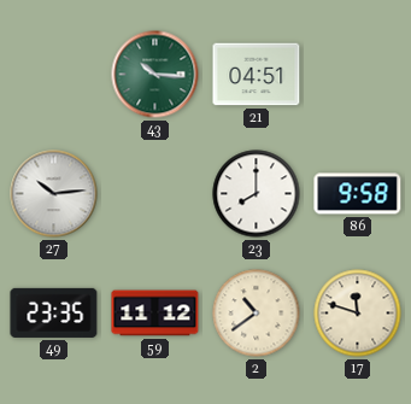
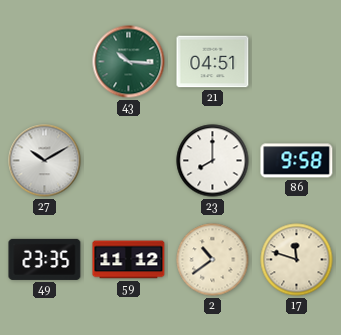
27: 10:14 -> 10:10
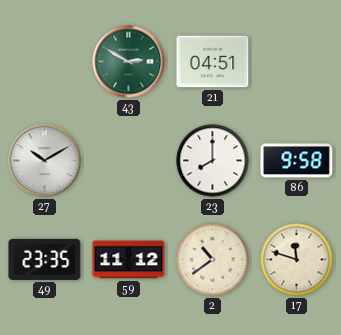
43: 10:16 -> 2:50
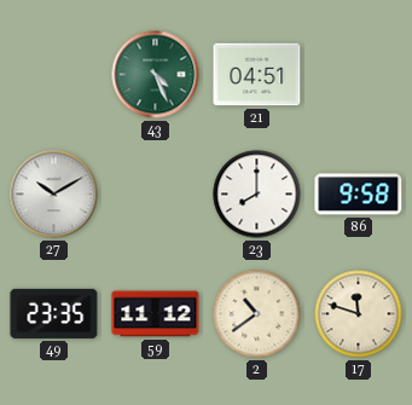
43: 2:50 -> 4:26
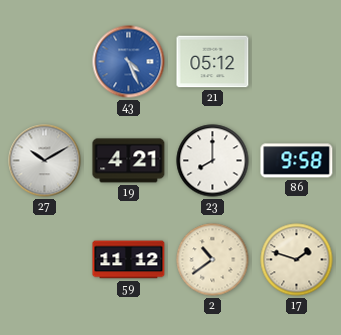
43 dial: green -> blue
21: 04:51 -> 05:12
19: none -> 4:21
49: 23:35 -> none
17: 11:48 -> 1:48
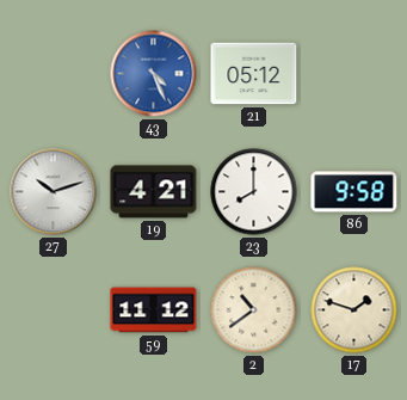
27: 10:10 -> 10:12
